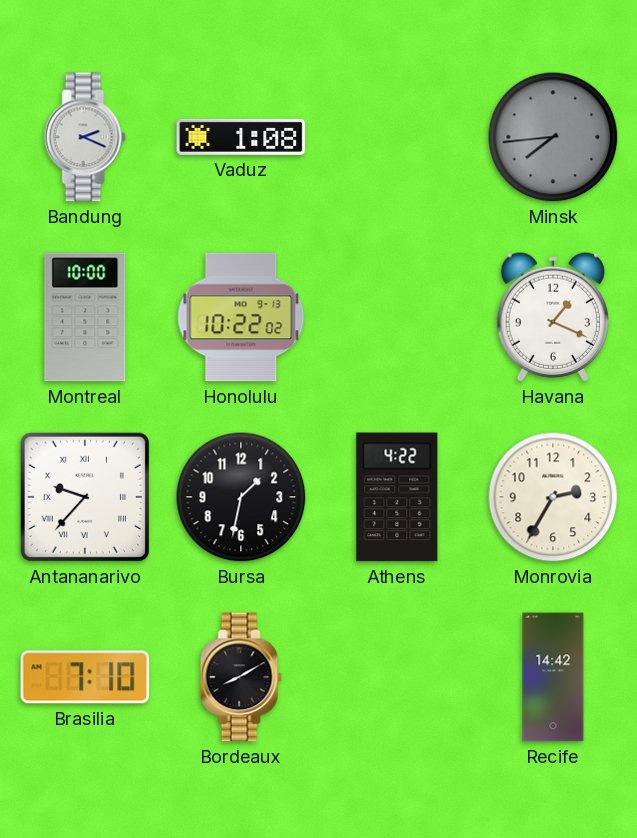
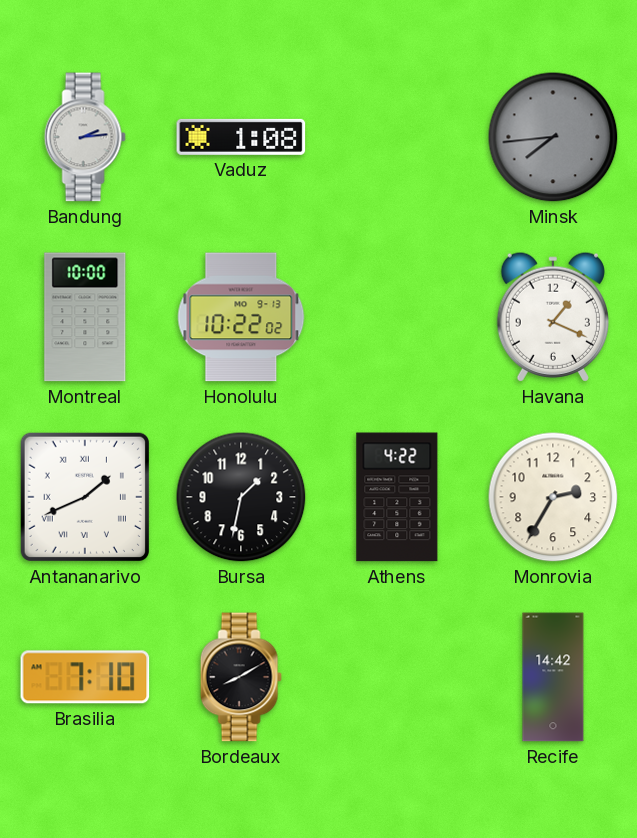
Bandung: 2:19 -> 2:14
Antananarivo: 9:37 -> 1:41
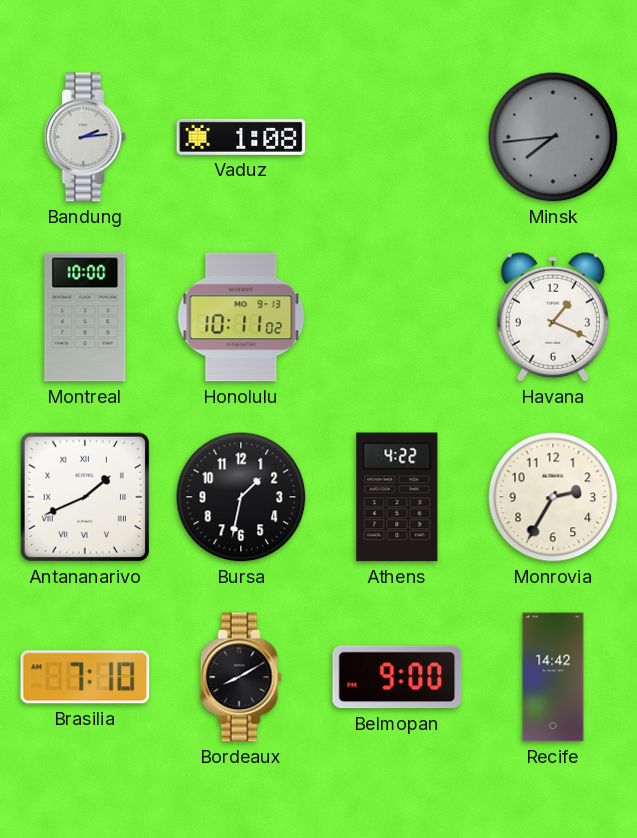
Honolulu: 10:22 -> 10:11
Belmopan: none -> 9:00
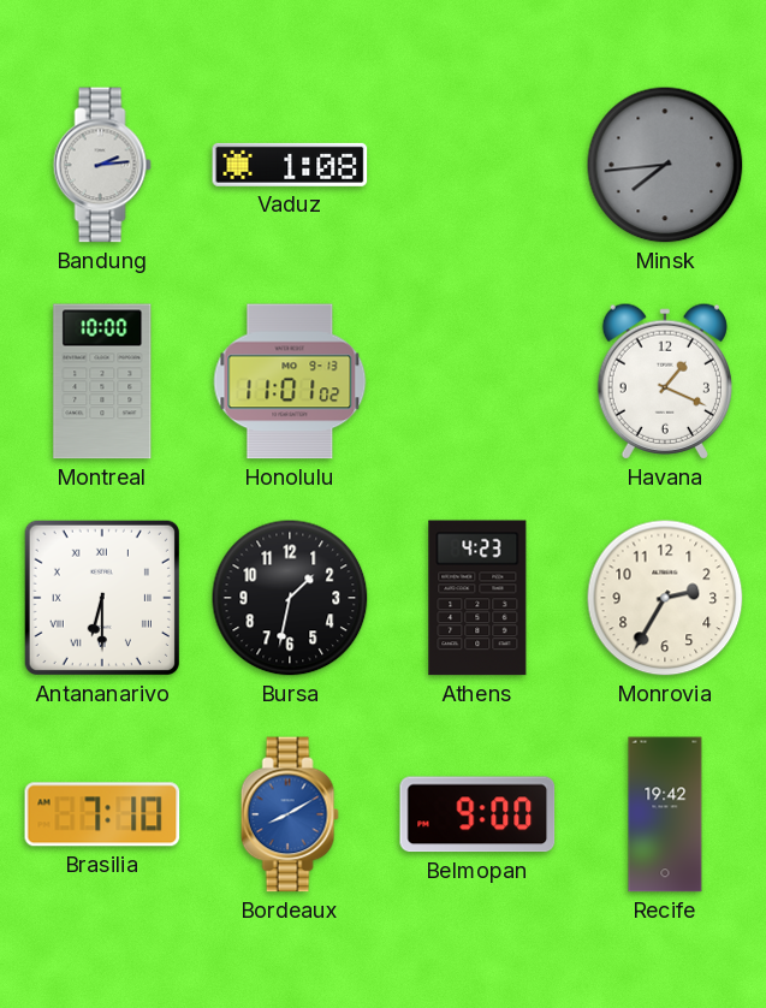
Honolulu: 10:11 -> 11:01
Antananarivo: 1:41 -> 6:30
Athens: 4:22 -> 4:23
Bordeaux dial: black -> blue
Recife: 14:42 -> 19:42
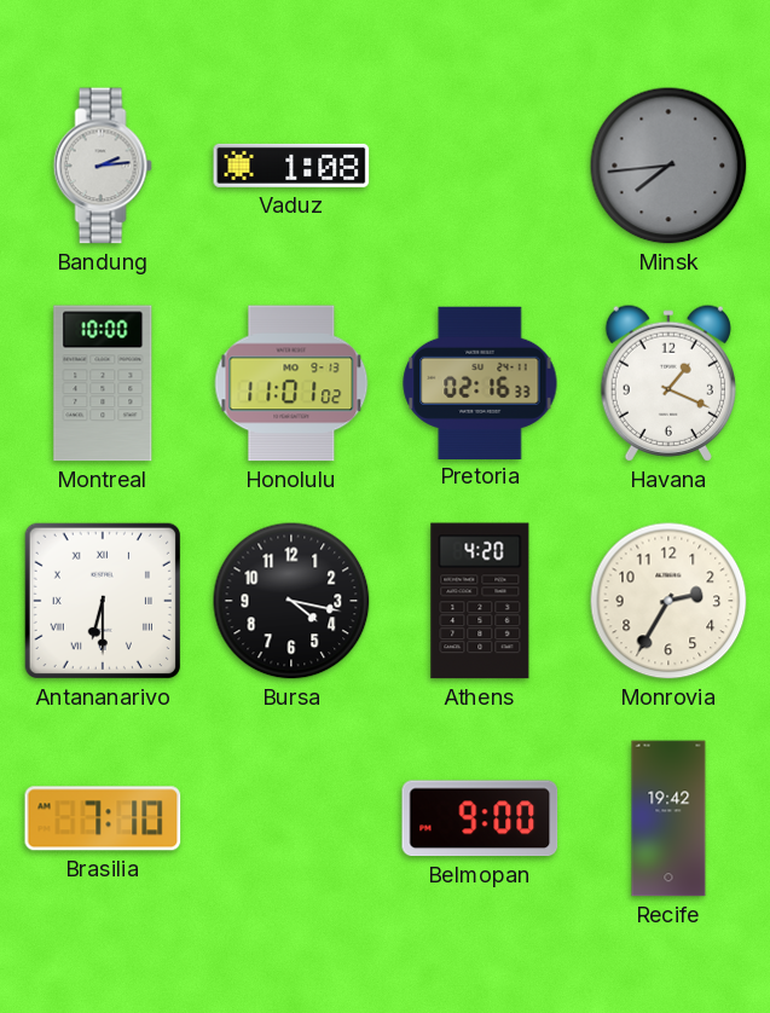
Pretoria: none -> 02:16
Bursa: 1:32 -> 4:17
Athens: 4:23 -> 4:20
Bordeaux: 8:10 -> none
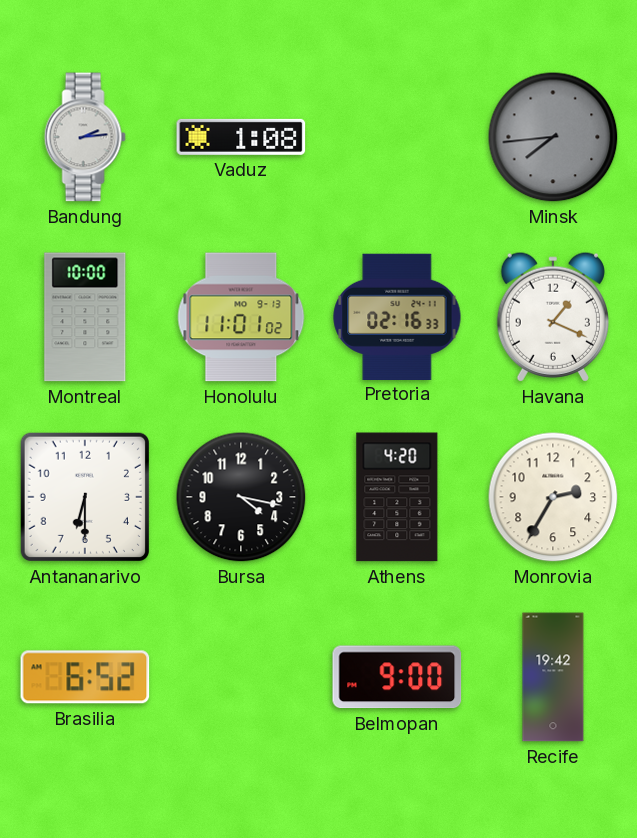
Antananarivo numerals: Roman -> Arabic
Brasilia: 7:10 -> 6:52
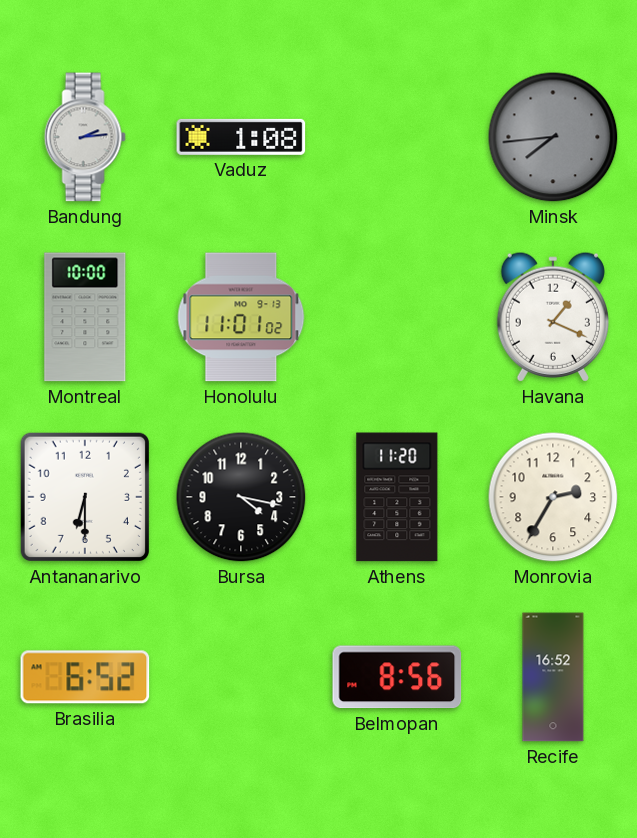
Pretoria: 02:16 -> none
Athens: 4:20 -> 11:20
Belmopan: 9:00 -> 8:56
Recife: 19:42 -> 16:52
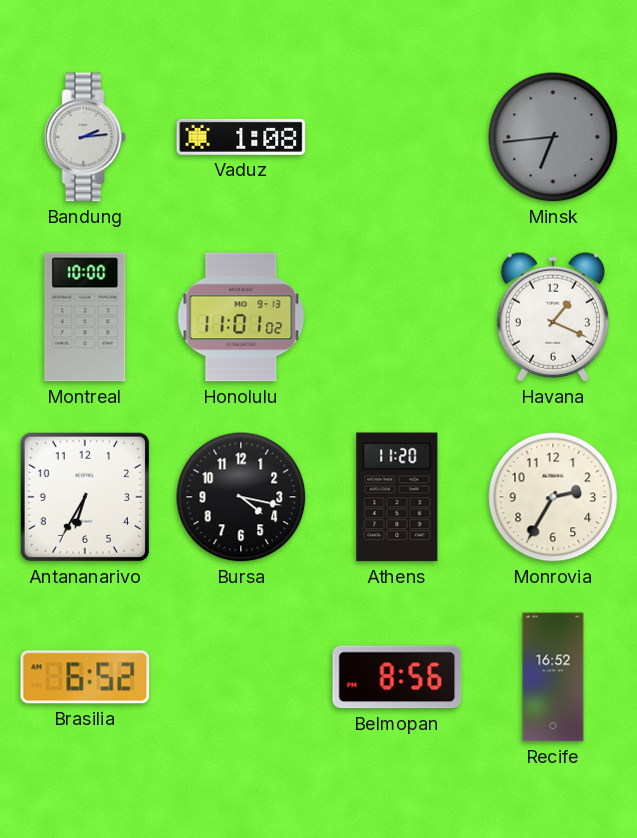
Minsk: 7:44 -> 6:44
Antananarivo: 6:30 -> 6:35
